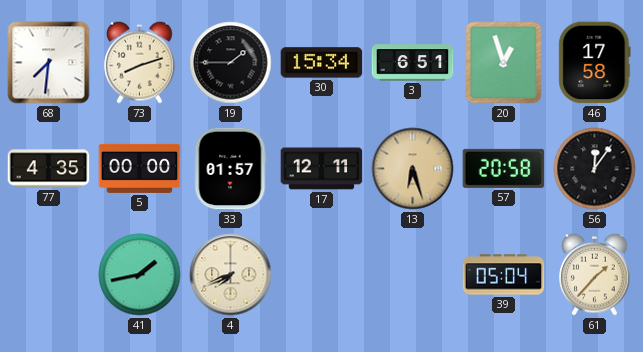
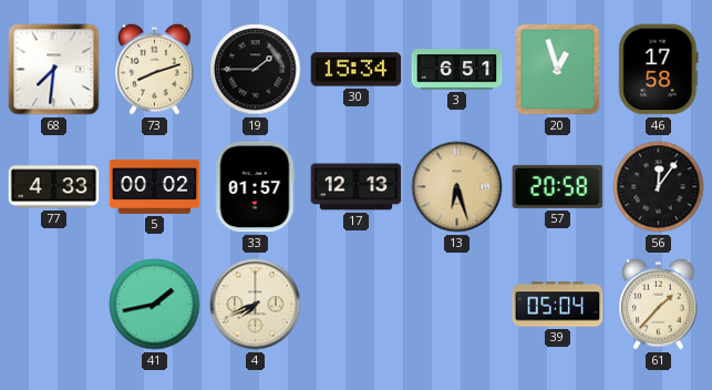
77: 4:35 -> 4:33
5: 00:00 -> 00:02
17: 12:11 -> 12:13
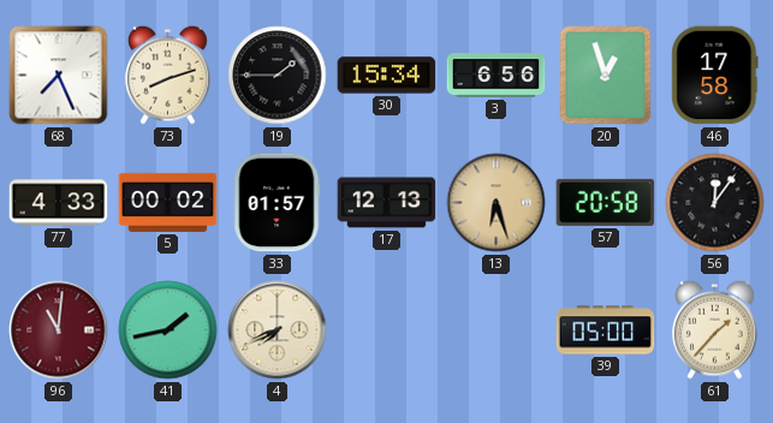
68: 7:31 -> 7:26
3: 6:51 -> 6:56
96: none -> 11:01
39: 05:04 -> 05:00
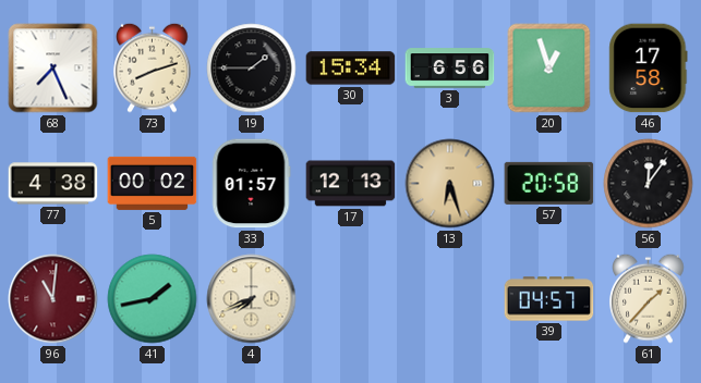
77: 4:33 -> 4:38
39: 05:00 -> 04:57
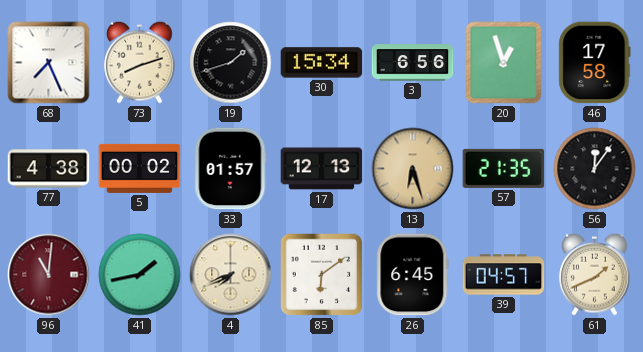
19: 1:45 -> 1:42
57: 20:58 -> 21:35
85: none -> 6:09
26: none -> 6:45
61: 1:37 -> 1:41
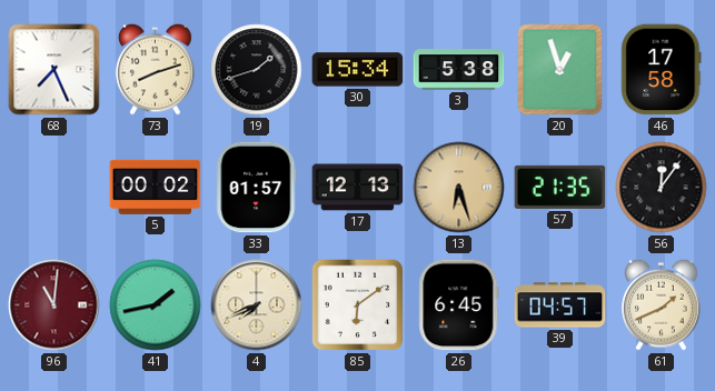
3: 6:56 -> 5:38
77: 4:38 -> none
